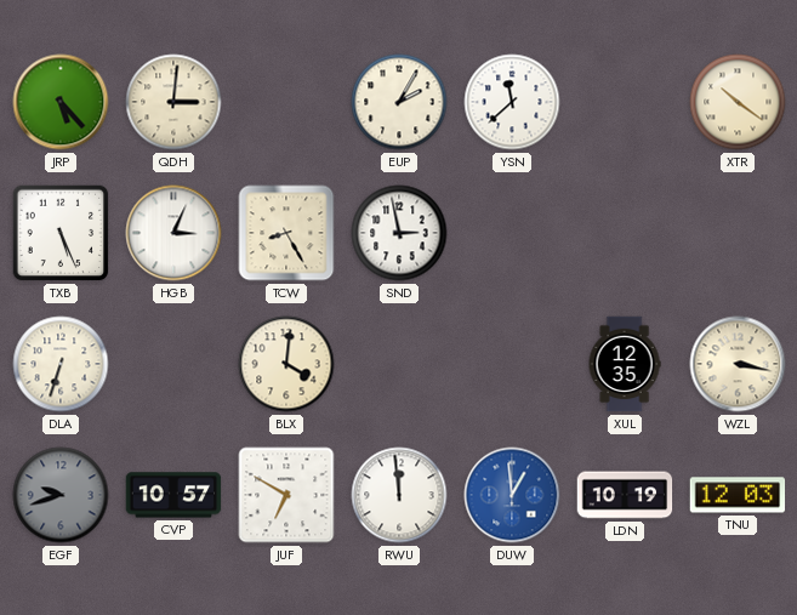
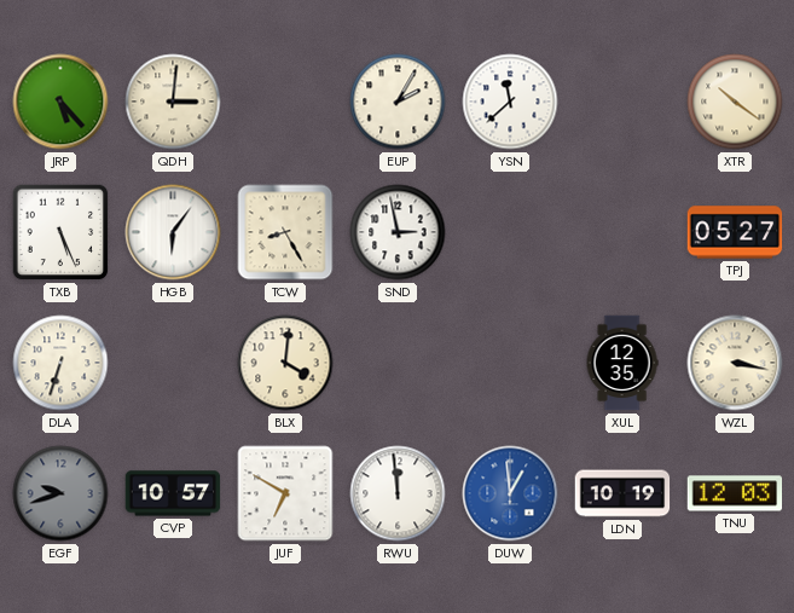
HGB: 3:04 -> 6:06
TPJ: none -> 05:27
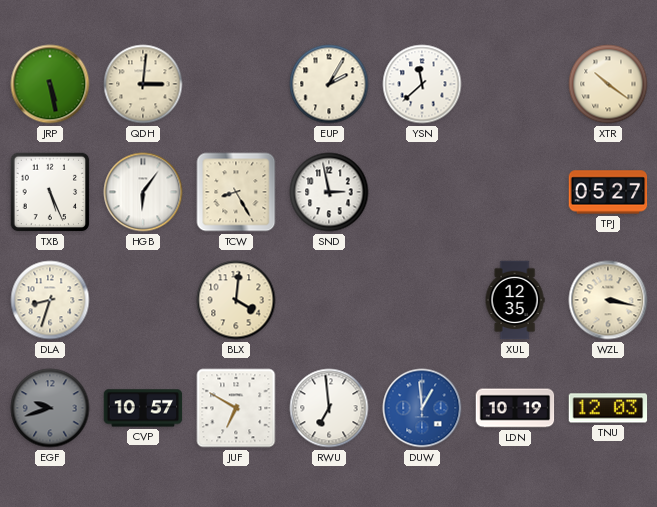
JRP: 5:23 -> 5:28
DLA: 6:33 -> 8:33
RWU: 11:59 -> 6:59
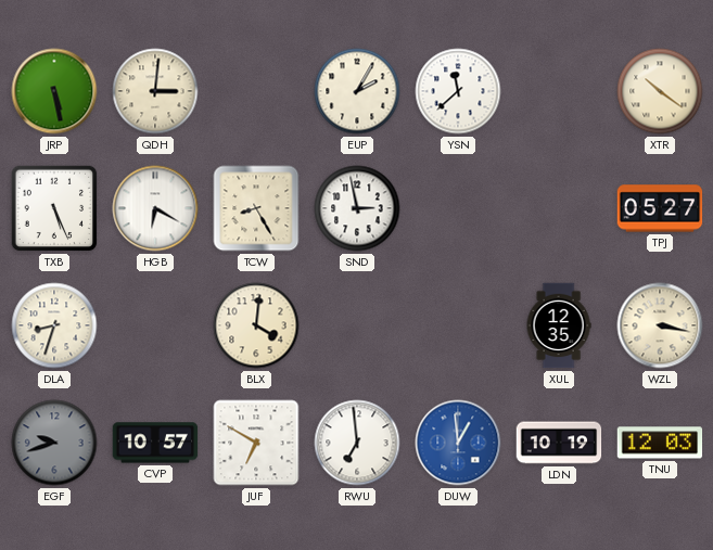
HGB: 6:06 -> 6:20
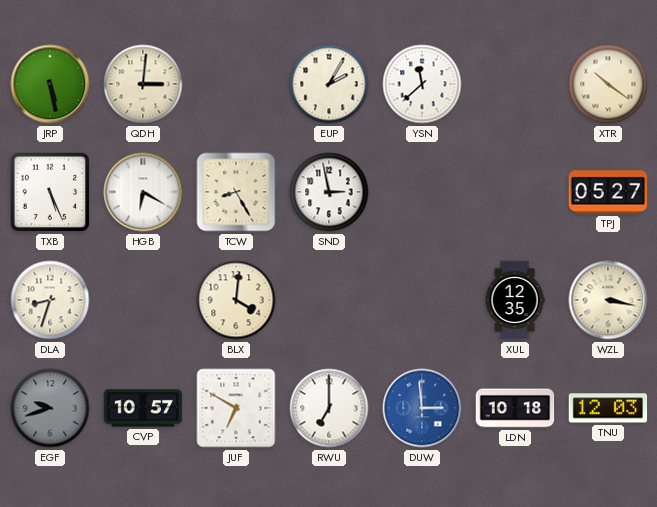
RWU: 6:59 -> 7:00
DUW: 12:59 -> 2:59
LDN: 10:19 -> 10:18
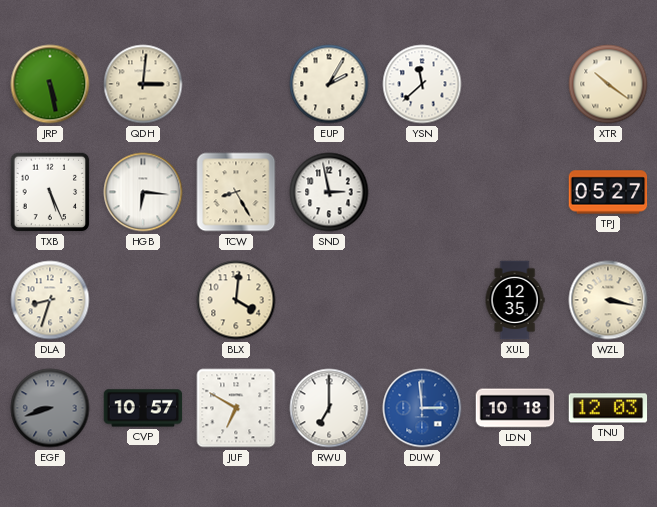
HGB: 6:20 -> 6:16
EGF: 9:42 -> 8:42
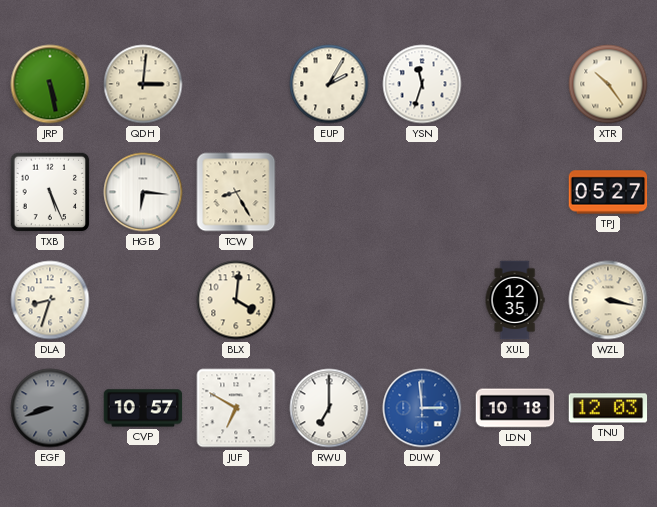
YSN: 11:38 -> 11:33
XTR: 10:21 -> 10:24
SND: 2:58 -> none
